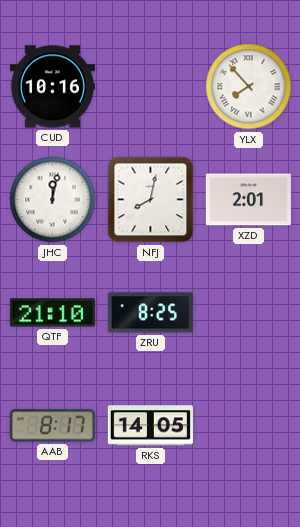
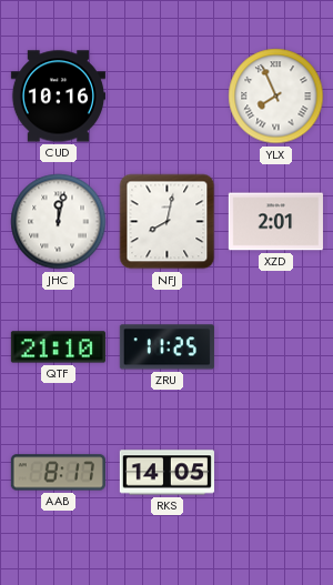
YLX: 7:53 -> 7:56
ZRU: 8:25 -> 11:25
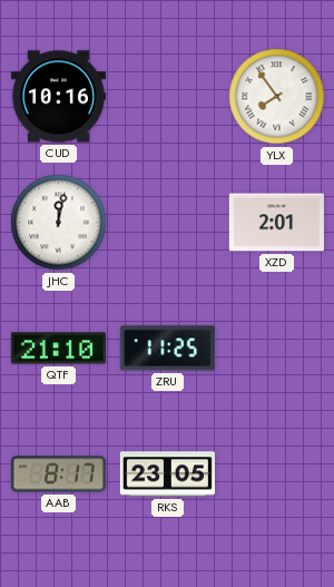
YLX: 7:56 -> 7:54
NFJ: 8:02 -> none
RKS: 14:05 -> 23:05
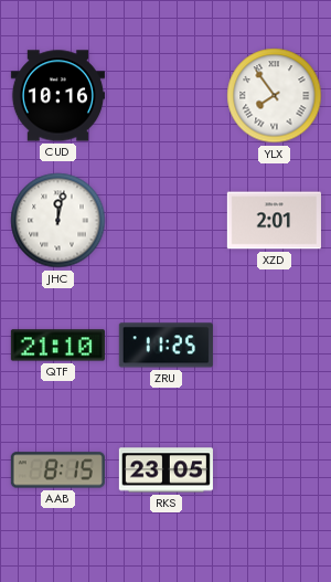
AAB: 8:17 -> 8:15
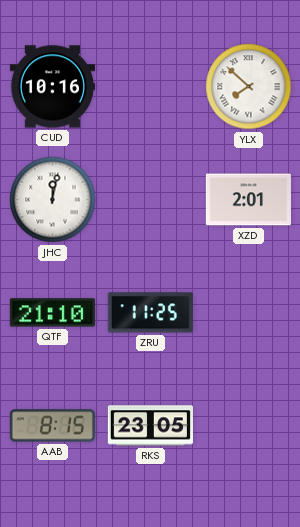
YLX: 7:54 -> 7:52
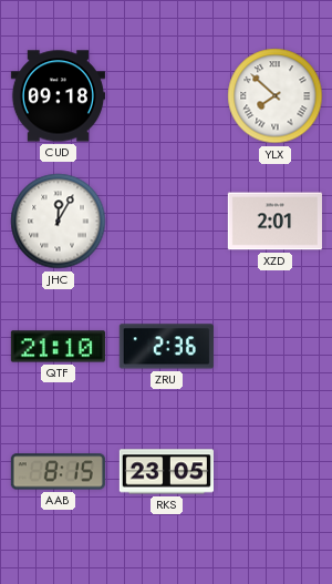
CUD: 10:16 -> 09:18
JHC: 12:02 -> 12:05
ZRU: 11:25 -> 2:36
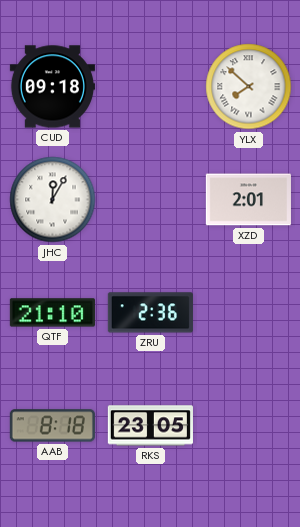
AAB: 8:15 -> 8:18
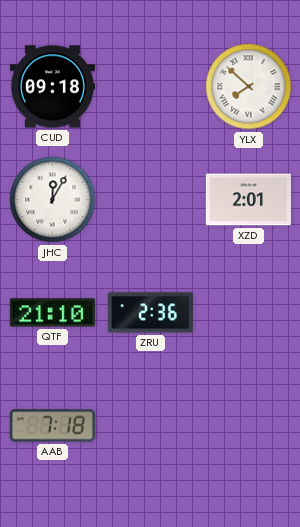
AAB: 8:18 -> 7:18
RKS: 23:05 -> none
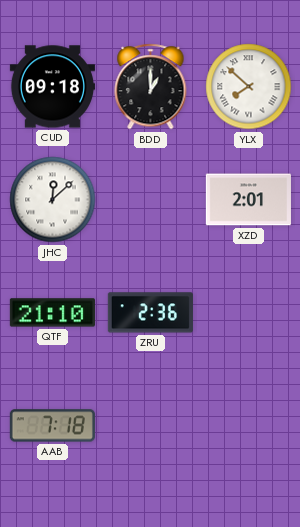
BDD: none -> 1:00
JHC: 12:05 -> 12:08
